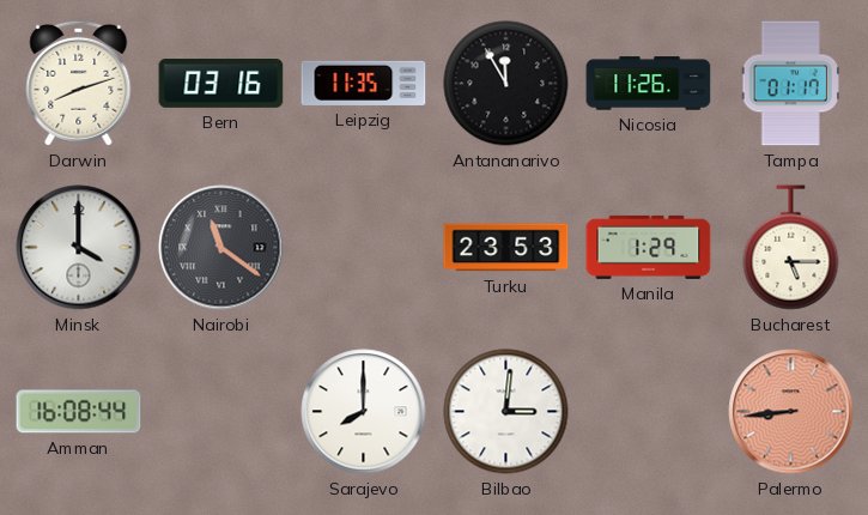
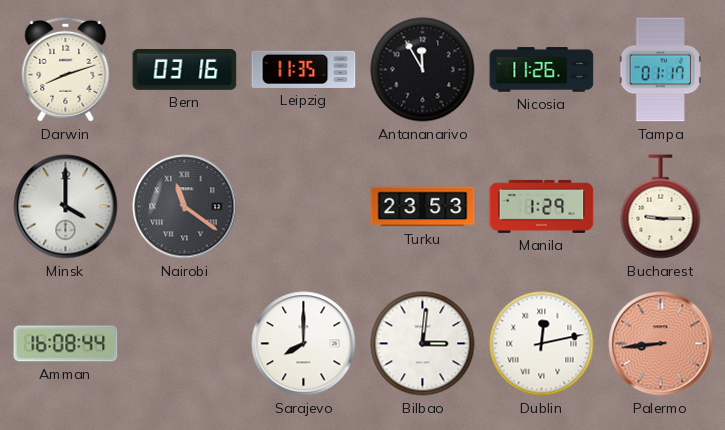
Bucharest: 5:15 -> 9:15
Dublin: none -> 12:13
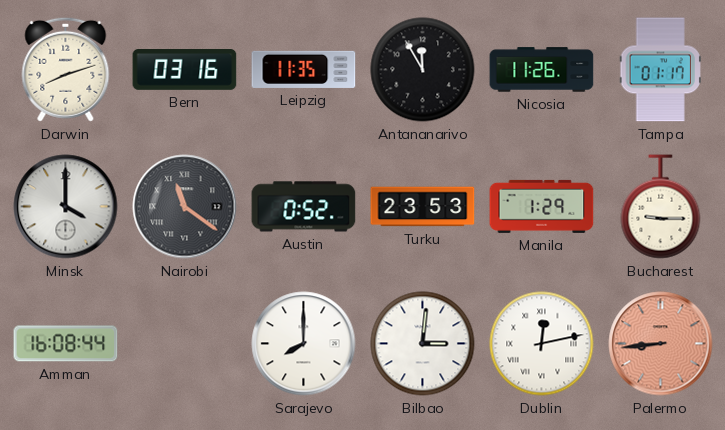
Austin: none -> 0:52
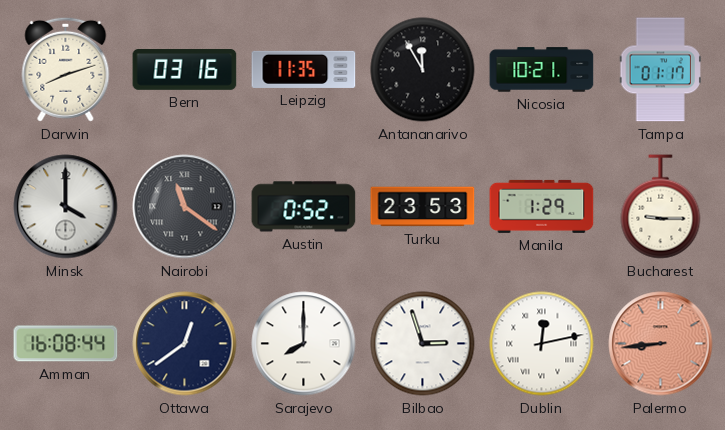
Nicosia: 11:26 -> 10:21
Ottawa: none -> 12:39
Bilbao: 3:01 -> 2:57
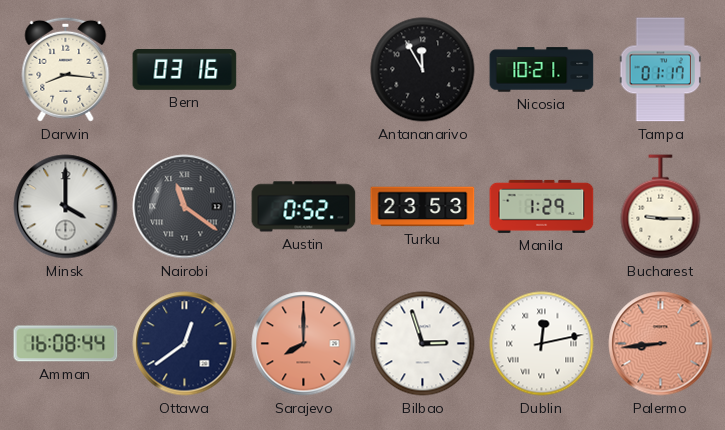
Darwin: 8:12 -> 8:16
Leipzig: 11:35 -> none
Sarajevo dial: white -> salmon
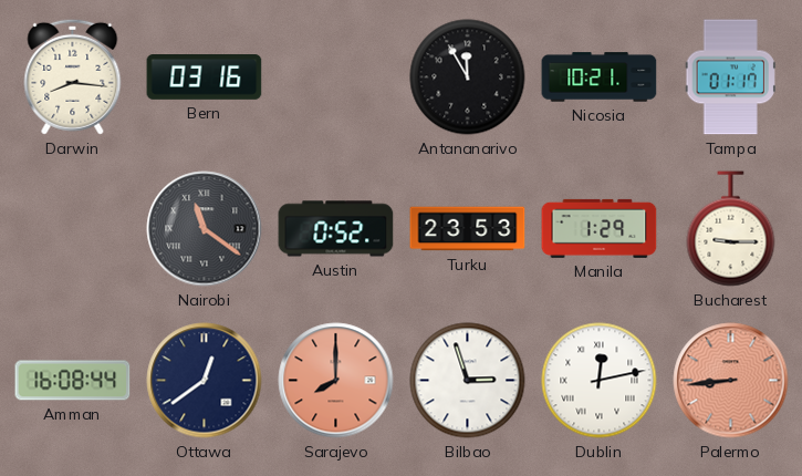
Minsk: 4:00 -> none
